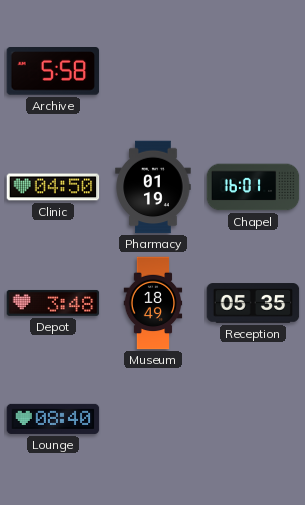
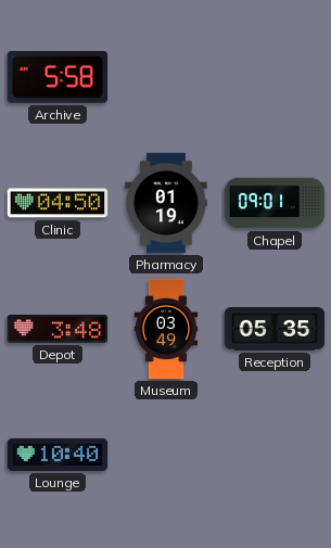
Chapel: 16:01 -> 09:01
Museum: 18:49 -> 03:49
Lounge: 08:40 -> 10:40
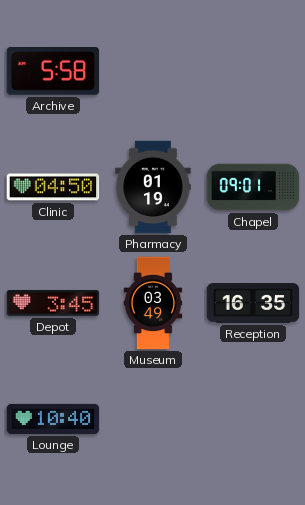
Depot: 3:48 -> 3:45
Reception: 05:35 -> 16:35
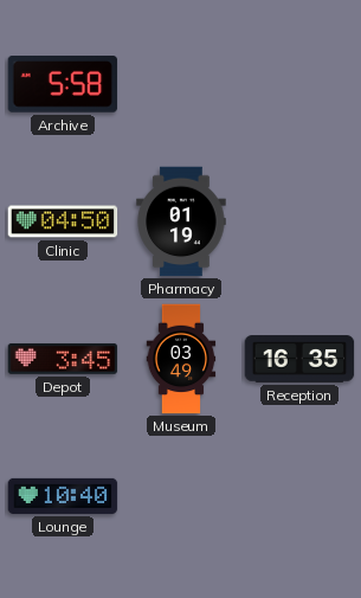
Chapel: 09:01 -> none
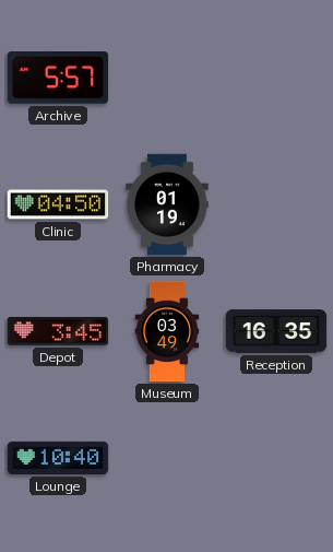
Archive: 5:58 -> 5:57
